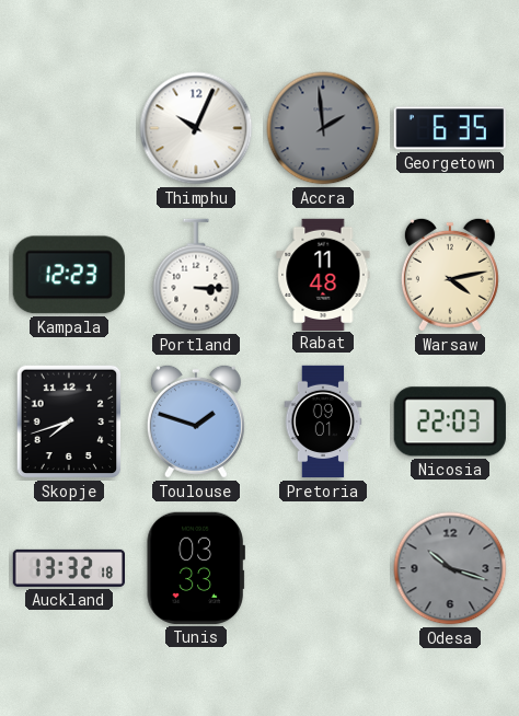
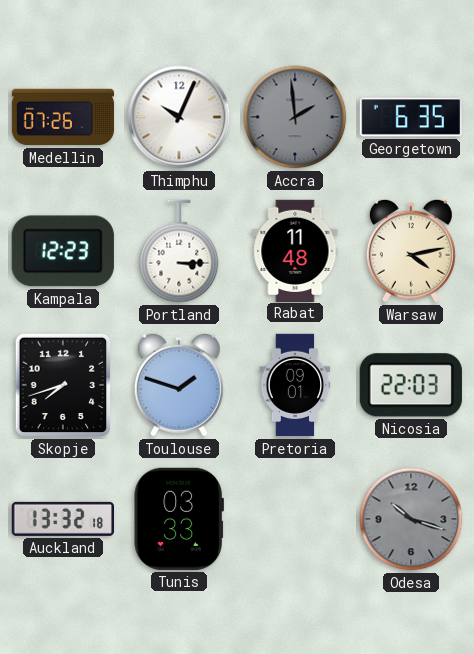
Medellin: none -> 07:26
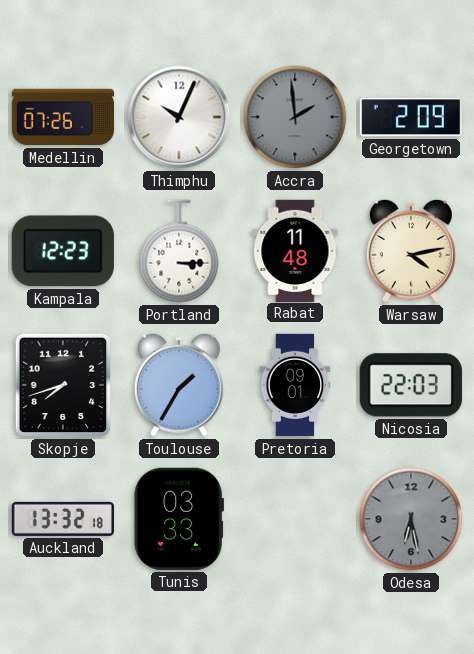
Georgetown: 6:35 -> 2:09
Toulouse: 1:48 -> 1:35
Odesa: 10:18 -> 6:28
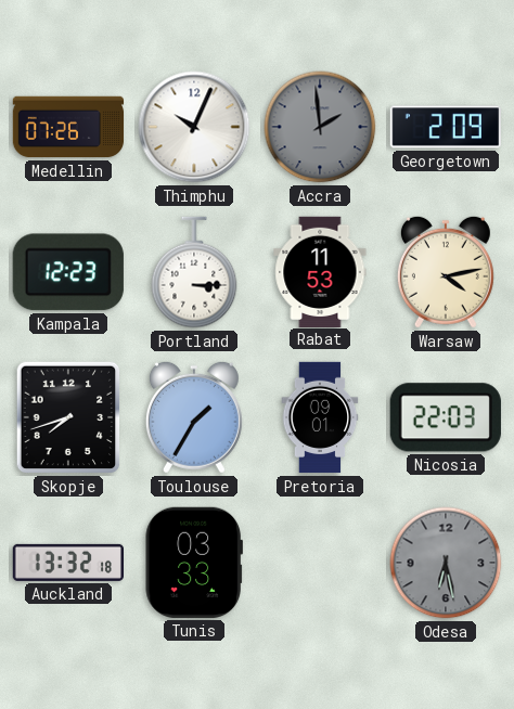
Rabat: 11:48 -> 11:53
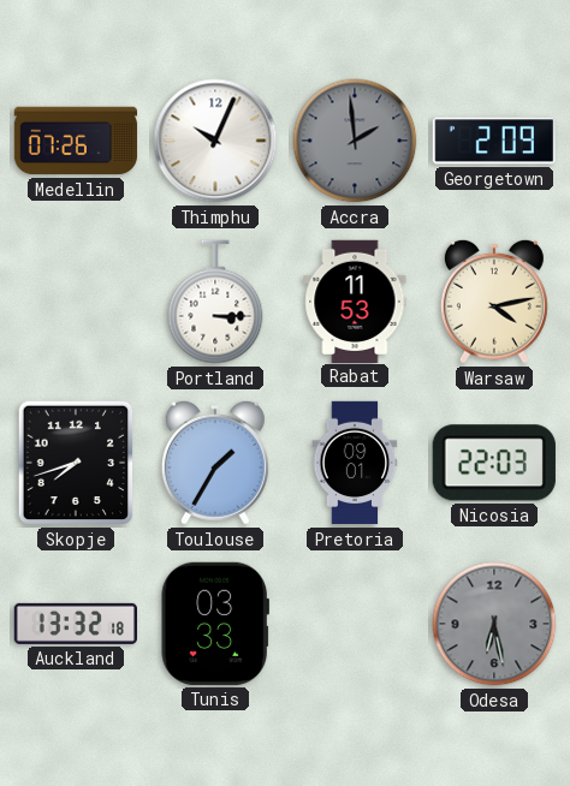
Kampala: 12:23 -> none
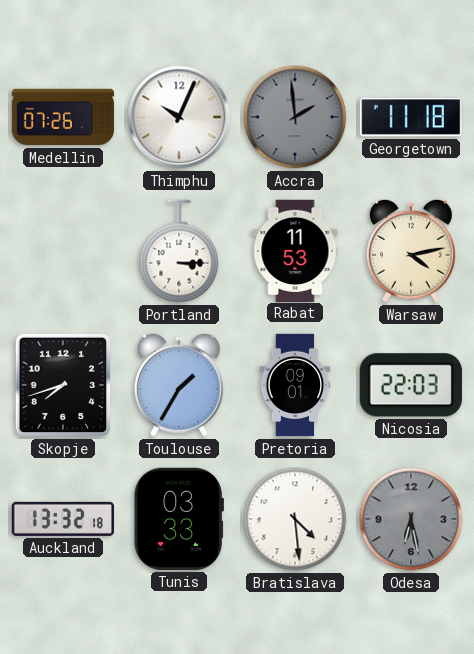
Georgetown: 2:09 -> 11:18
Bratislava: none -> 4:29
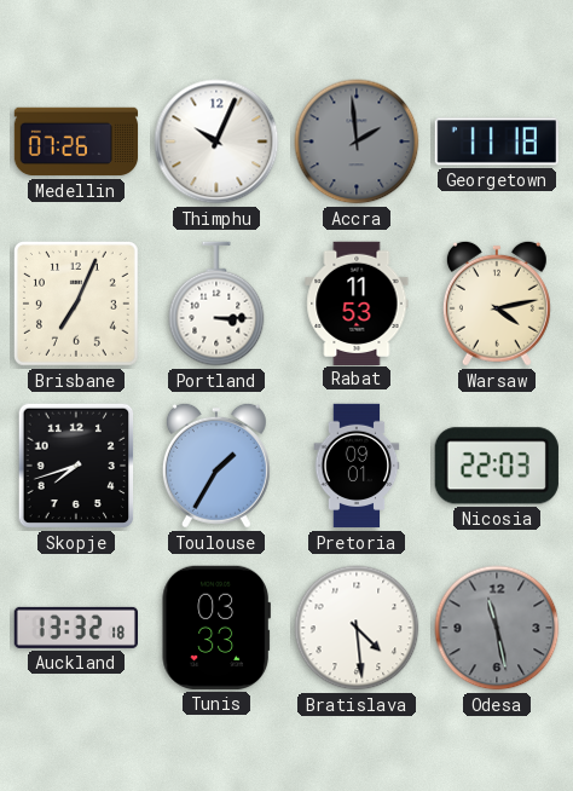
Brisbane: none -> 7:04
Odesa: 6:28 -> 11:28
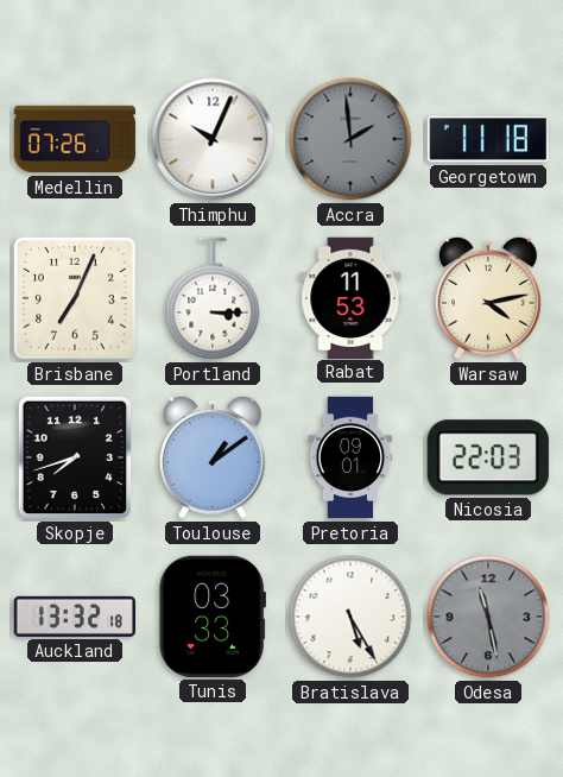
Toulouse: 1:35 -> 1:09
Bratislava: 4:29 -> 5:25
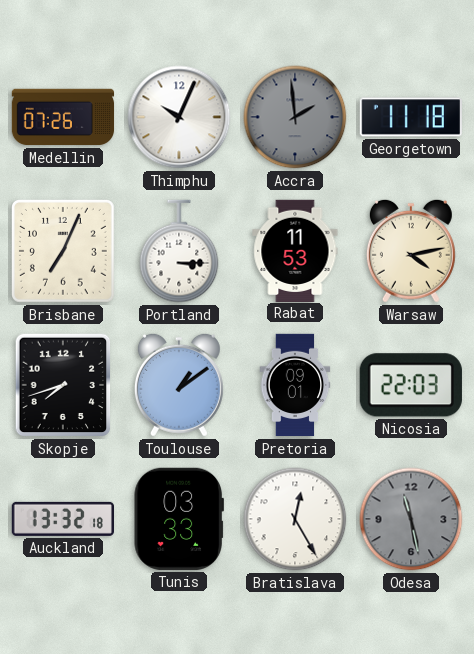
Bratislava: 5:25 -> 12:25
